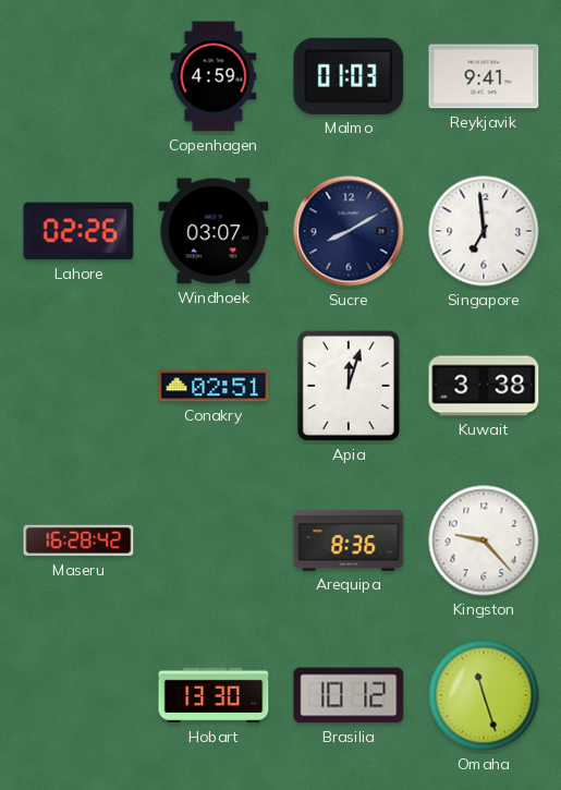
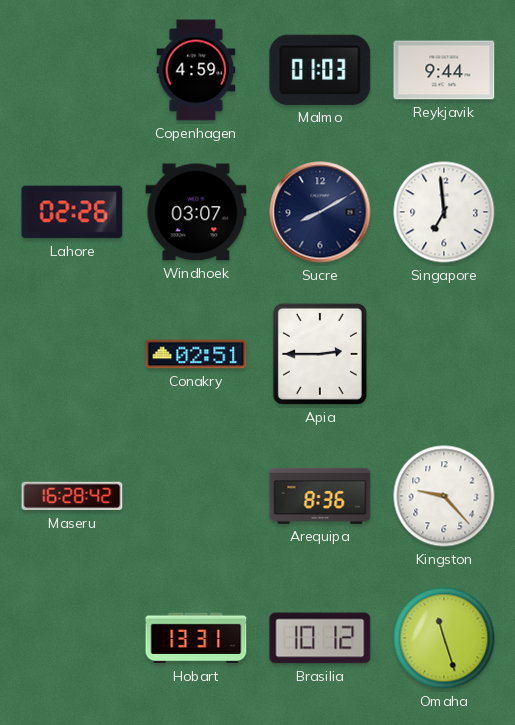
Reykjavik: 9:41 -> 9:44
Apia: 12:03 -> 2:45
Kuwait: 3:38 -> none
Hobart: 13:30 -> 13:31
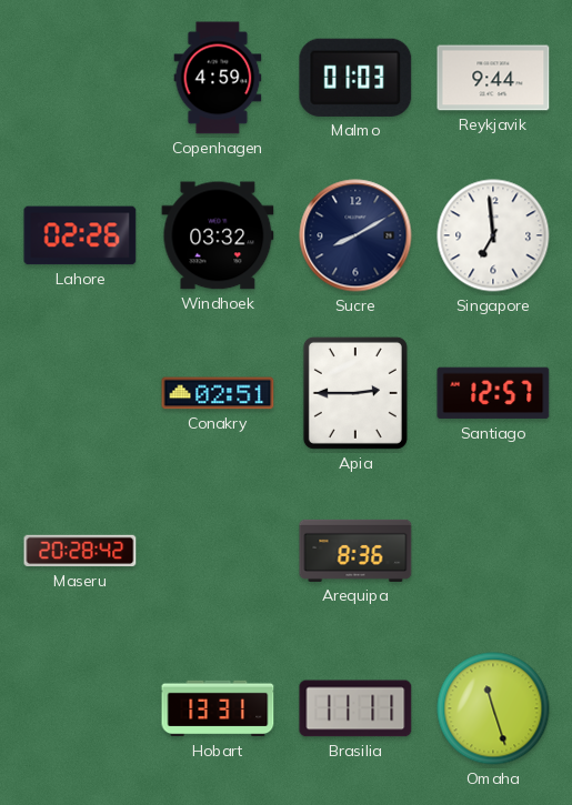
Windhoek: 03:07 -> 03:32
Santiago: none -> 12:57
Maseru: 16:28 -> 20:28
Kingston: 9:23 -> none
Brasilia: 10:12 -> 11:11
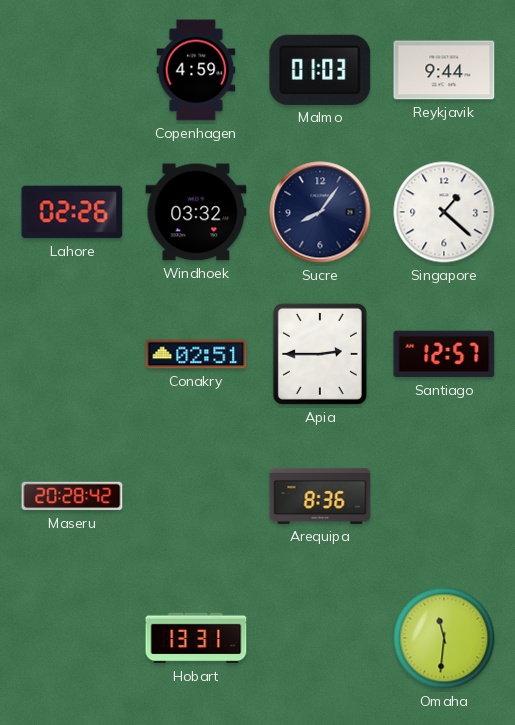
Sucre: 8:10 -> 8:06
Singapore: 6:59 -> 1:22
Brasilia: 11:11 -> none
Omaha: 11:27 -> 11:31
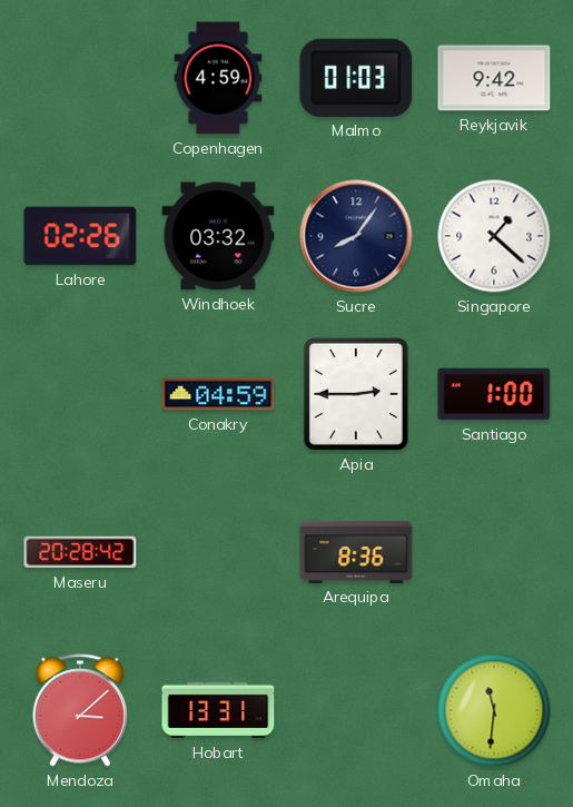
Reykjavik: 9:44 -> 9:42
Conakry: 02:51 -> 04:59
Santiago: 12:57 -> 1:00
Mendoza: none -> 3:08
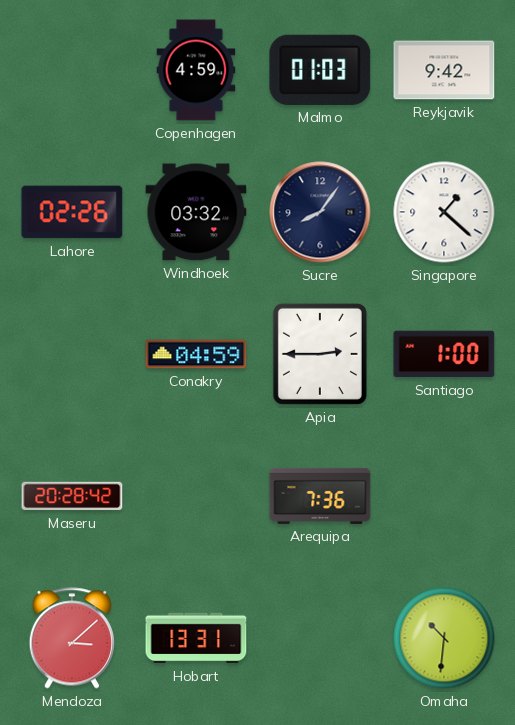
Arequipa: 8:36 -> 7:36
Omaha: 11:31 -> 10:31
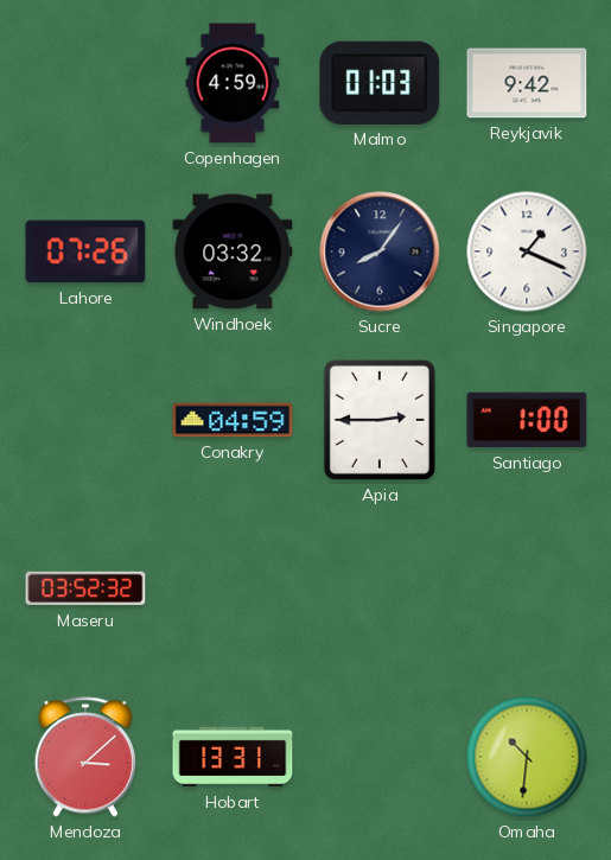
Lahore: 02:26 -> 07:26
Singapore: 1:22 -> 1:19
Maseru: 20:28 -> 03:52
Arequipa: 7:36 -> none
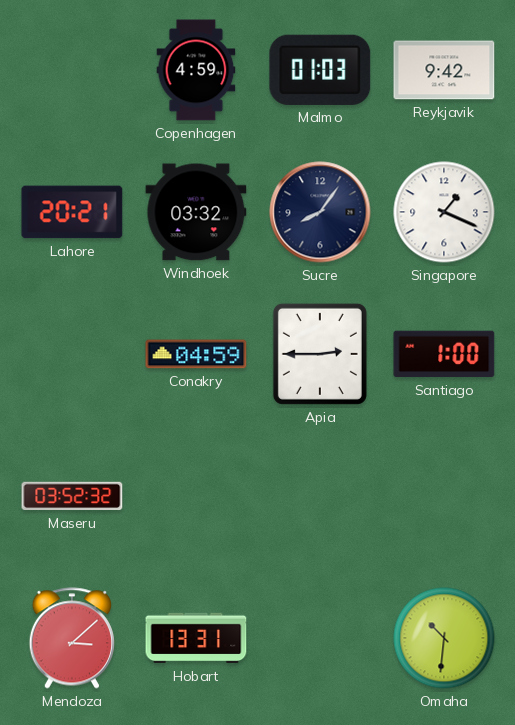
Lahore: 07:26 -> 20:21
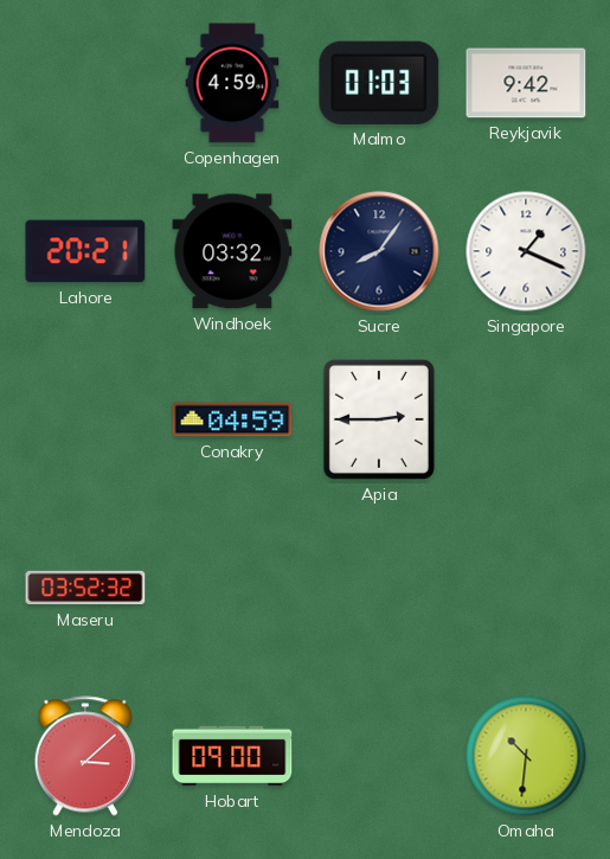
Santiago: 1:00 -> none
Hobart: 13:31 -> 09:00
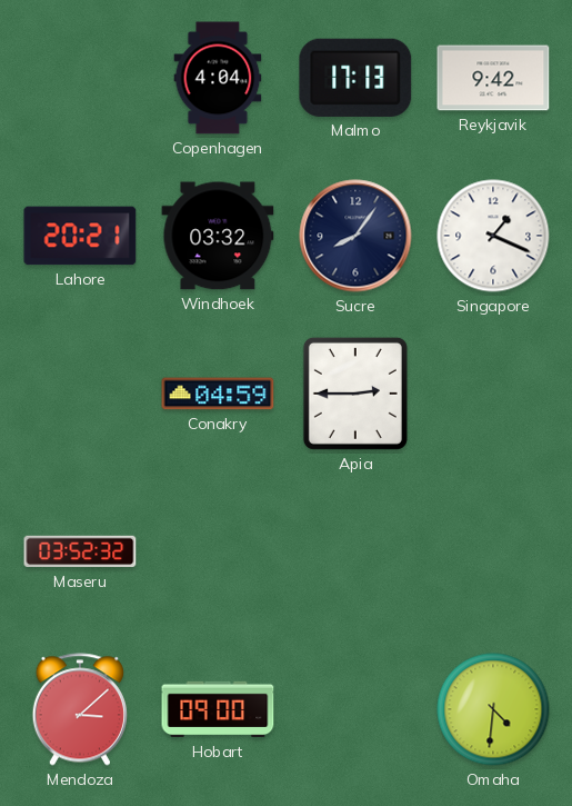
Copenhagen: 4:59 -> 4:04
Malmo: 01:03 -> 17:13
Omaha: 10:31 -> 4:31
